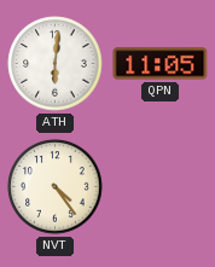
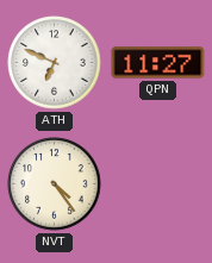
ATH: 6:01 -> 6:49
QPN: 11:05 -> 11:27
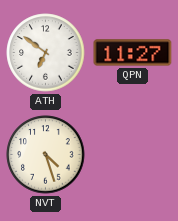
ATH: 6:49 -> 6:51
NVT: 4:24 -> 4:27
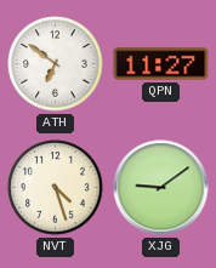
XJG: none -> 9:09
